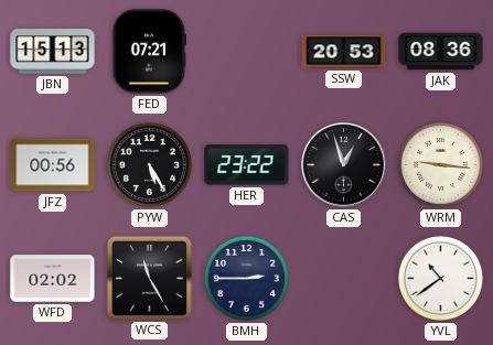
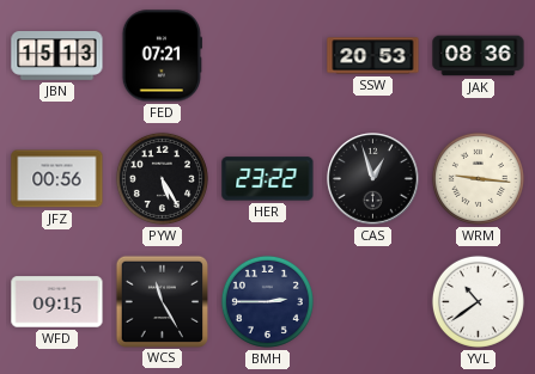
WFD: 02:02 -> 09:15
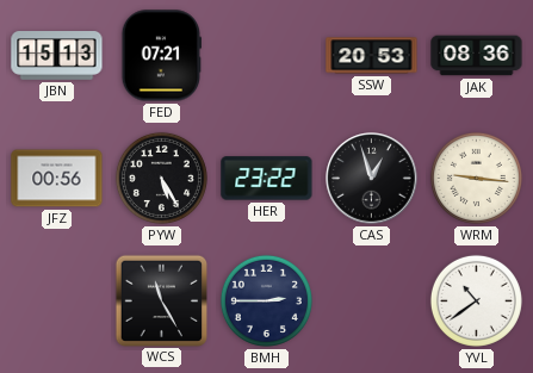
WFD: 09:15 -> none
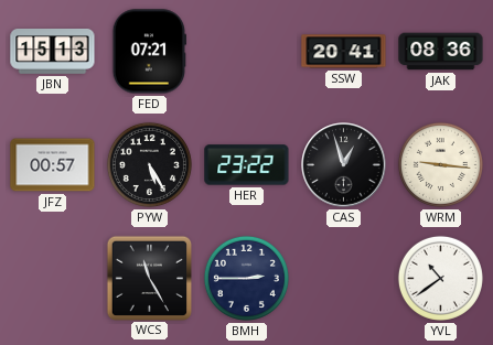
SSW: 20:53 -> 20:41
JFZ: 00:56 -> 00:57
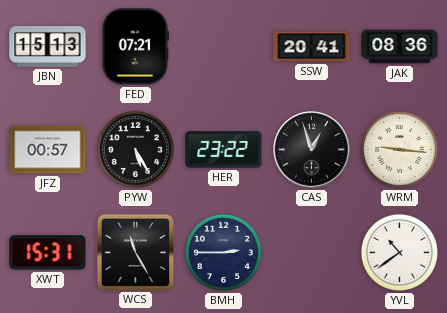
XWT: none -> 15:31
